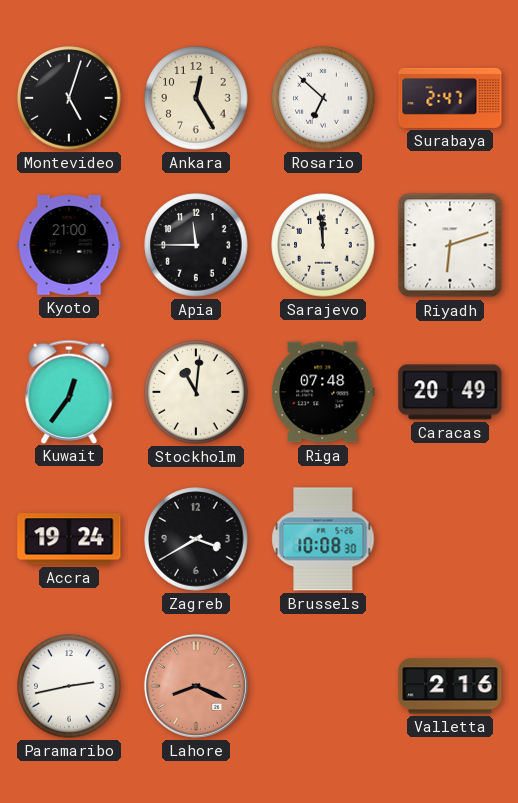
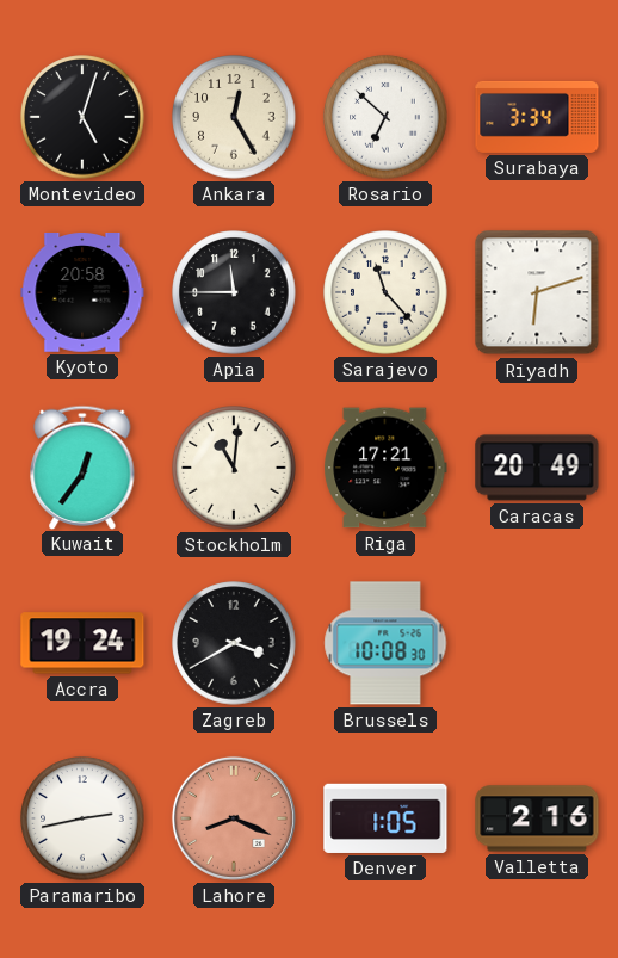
Surabaya: 2:47 -> 3:34
Kyoto: 21:00 -> 20:58
Sarajevo: 11:59 -> 11:23
Riga: 07:48 -> 17:21
Denver: none -> 1:05
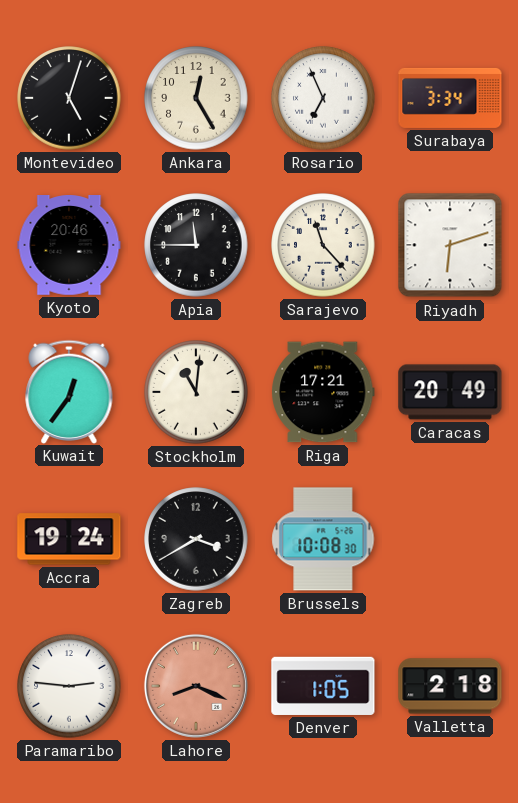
Rosario: 6:52 -> 6:56
Kyoto: 20:58 -> 20:46
Paramaribo: 2:43 -> 2:46
Valletta: 2:16 -> 2:18
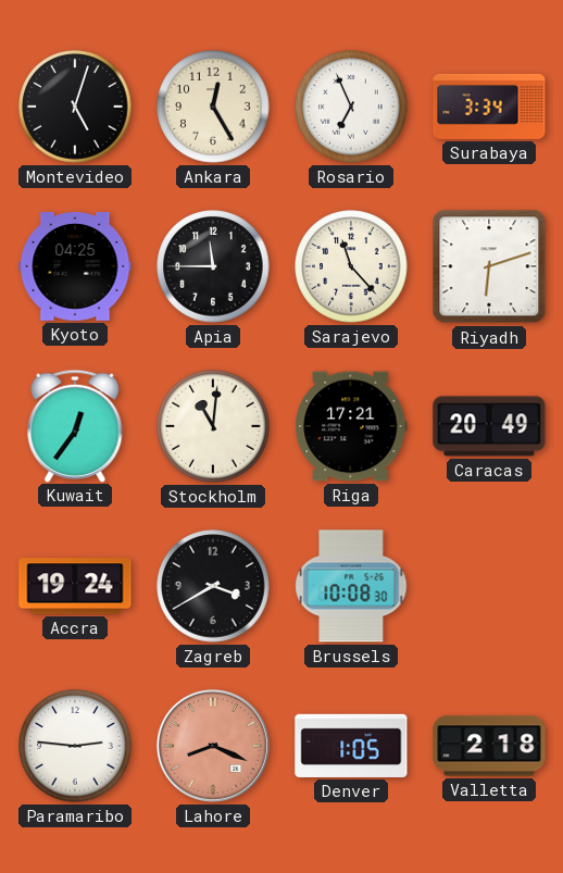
Kyoto: 20:46 -> 04:25
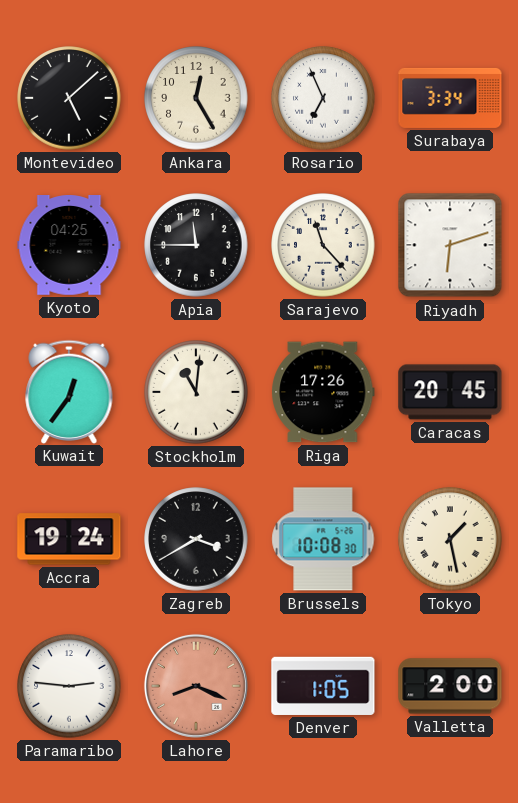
Montevideo: 5:03 -> 5:08
Riga: 17:21 -> 17:26
Caracas: 20:49 -> 20:45
Tokyo: none -> 1:28
Valletta: 2:18 -> 2:00
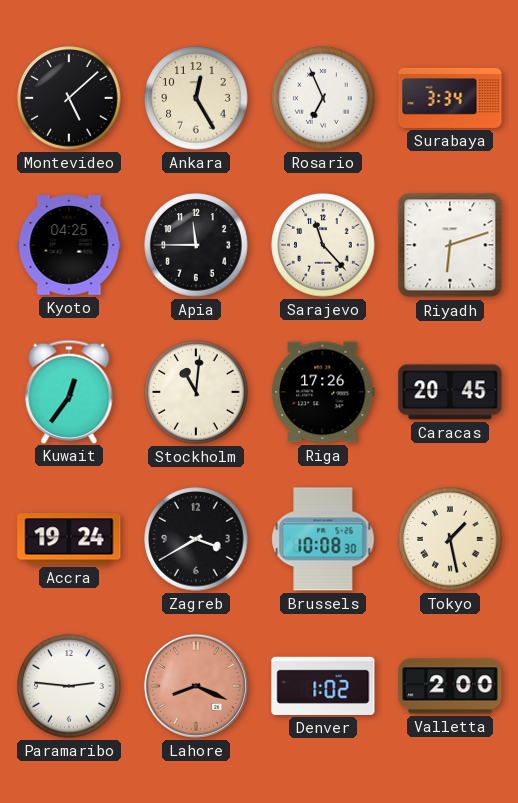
Denver: 1:05 -> 1:02
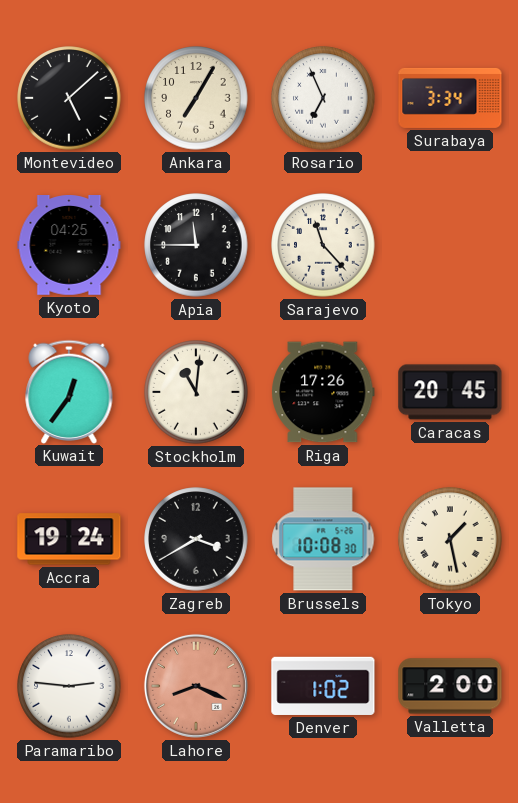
Ankara: 12:25 -> 7:05
Riyadh: 6:12 -> none
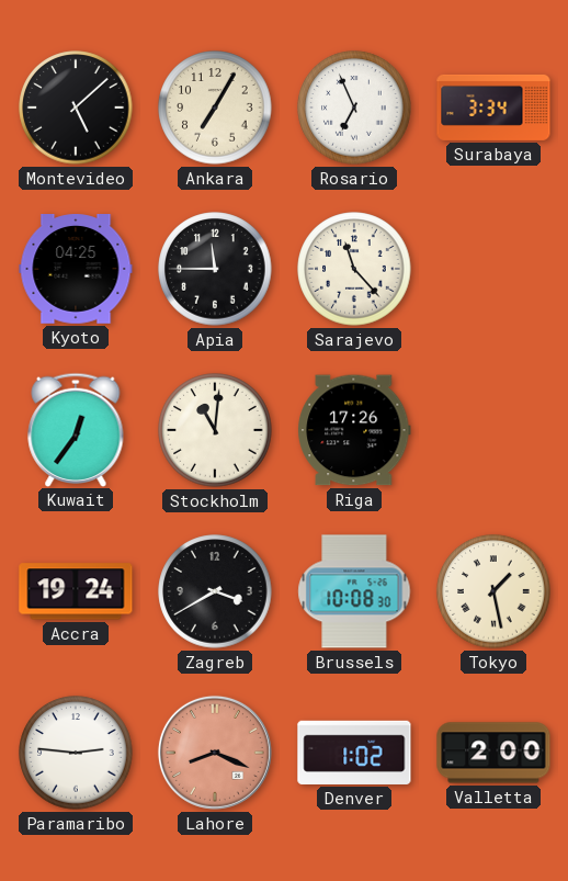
Caracas: 20:45 -> none
